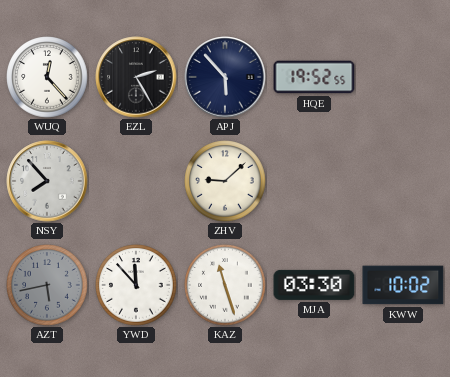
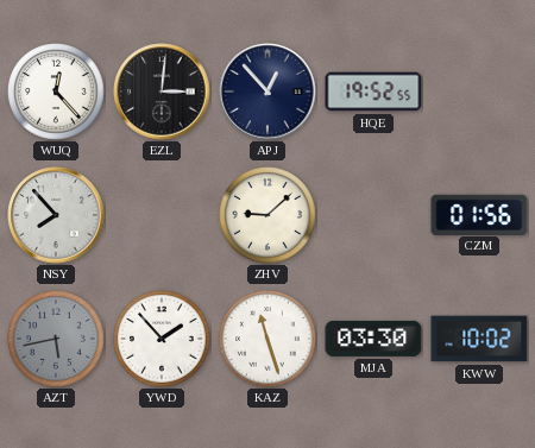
EZL: 2:25 -> 3:01
APJ: 5:53 -> 12:53
CZM: none -> 01:56
YWD: 11:53 -> 1:53
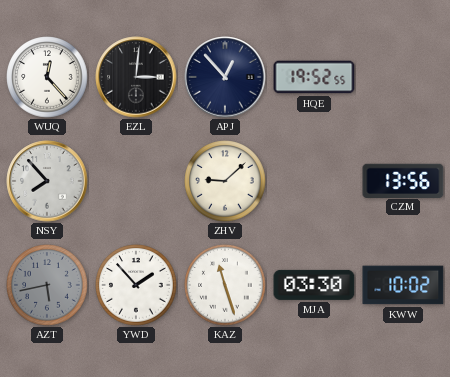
CZM: 01:56 -> 13:56
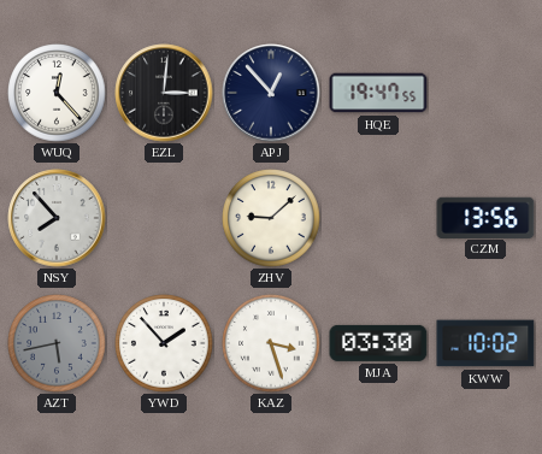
HQE: 19:52 -> 19:47
KAZ: 11:27 -> 3:27
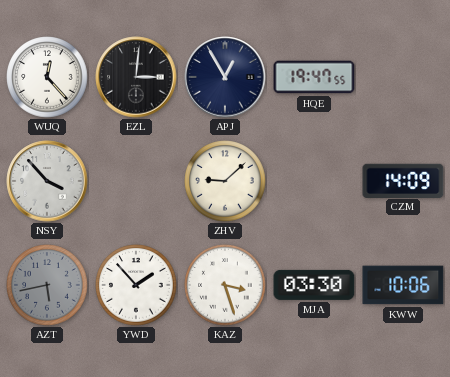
APJ: 12:53 -> 12:55
NSY: 7:53 -> 3:53
CZM: 13:56 -> 14:09
KWW: 10:02 -> 10:06
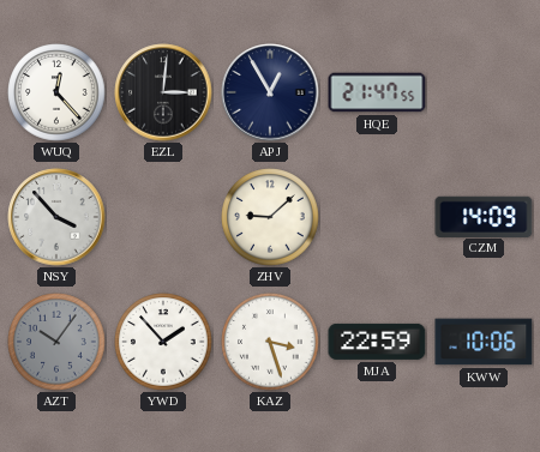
HQE: 19:47 -> 21:47
AZT: 5:43 -> 10:06
MJA: 03:30 -> 22:59
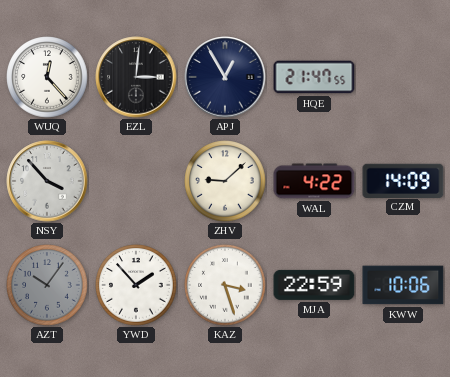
WAL: none -> 4:22
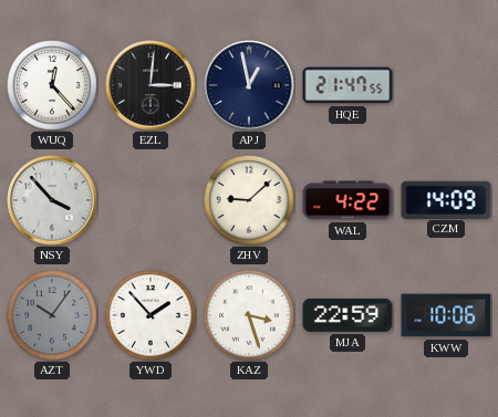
APJ: 12:55 -> 12:58
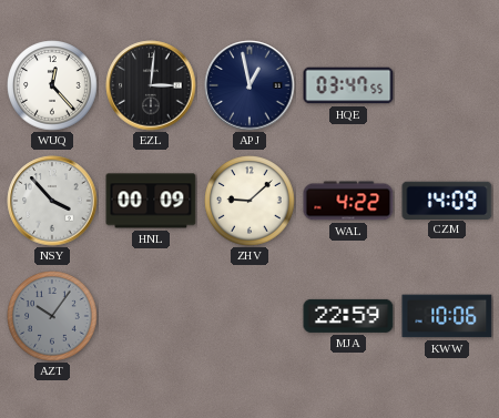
HQE: 21:47 -> 03:47
HNL: none -> 00:09
YWD: 1:53 -> none
KAZ: 3:27 -> none
